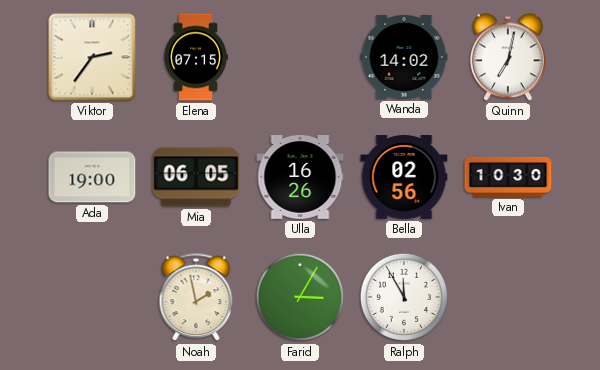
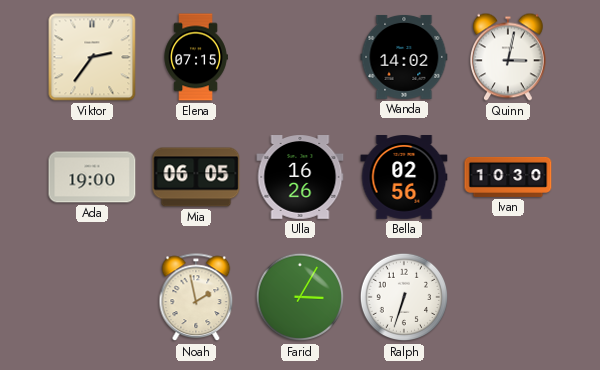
Quinn: 7:02 -> 3:02
Ralph: 11:55 -> 6:33
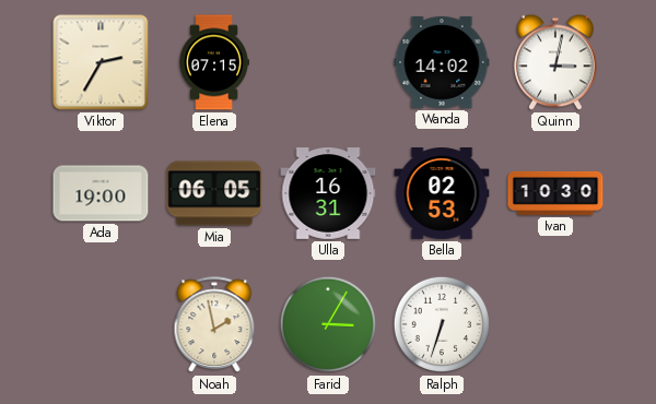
Viktor: 2:36 -> 2:35
Ulla: 16:26 -> 16:31
Bella: 02:56 -> 02:53
